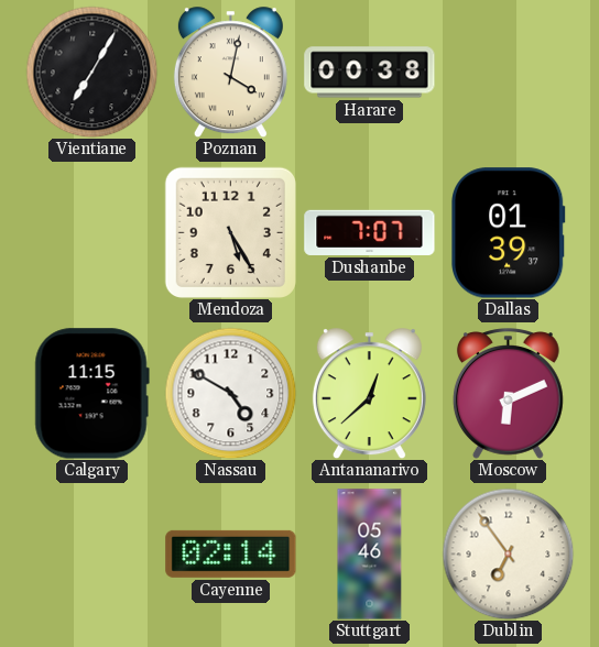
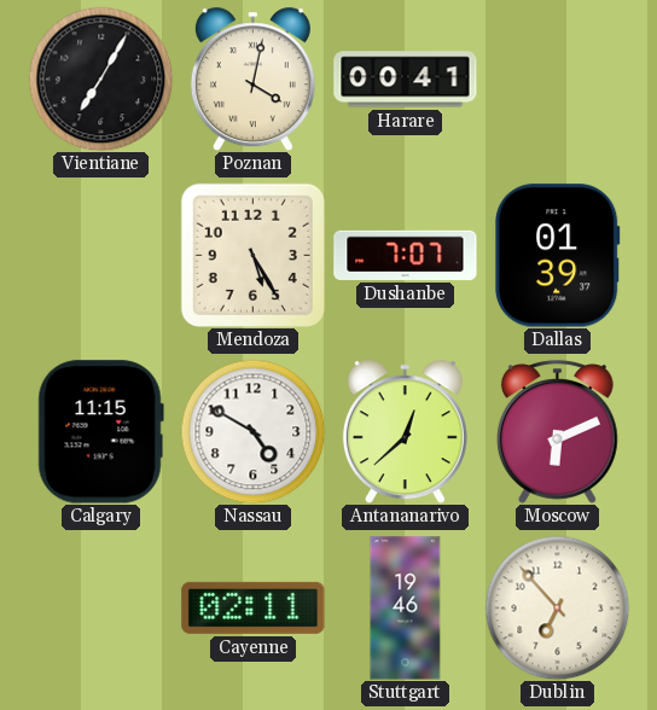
Harare: 00:38 -> 00:41
Cayenne: 02:14 -> 02:11
Stuttgart: 05:46 -> 19:46
Dublin: 6:54 -> 6:53
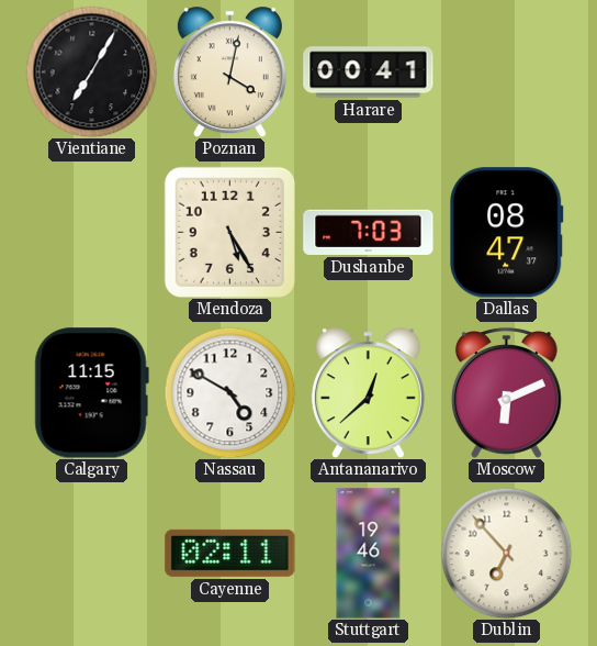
Dushanbe: 7:07 -> 7:03
Dallas: 01:39 -> 08:47
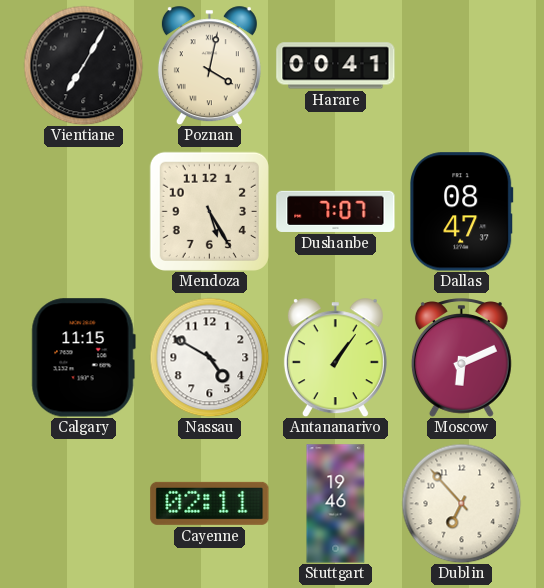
Dushanbe: 7:03 -> 7:07
Antananarivo: 12:38 -> 1:06
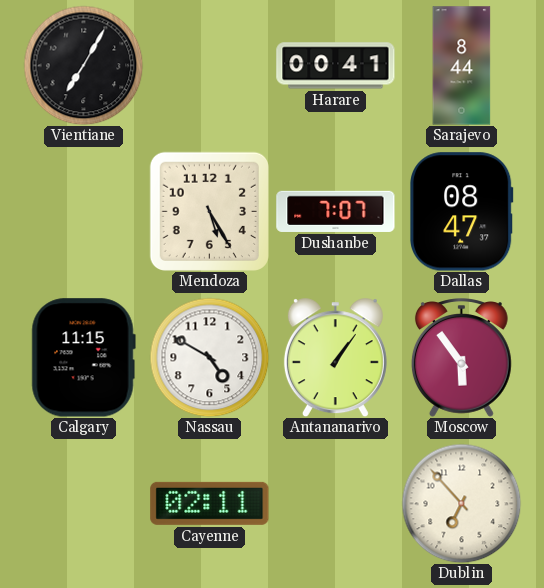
Poznan: 4:02 -> none
Sarajevo: none -> 8:44
Moscow: 6:11 -> 5:54
Stuttgart: 19:46 -> none
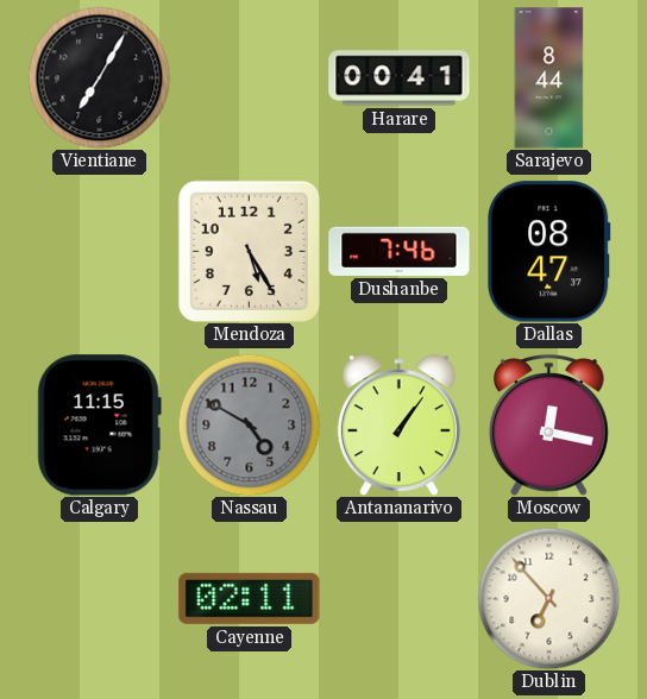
Dushanbe: 7:07 -> 7:46
Nassau dial: white -> grey
Moscow: 5:54 -> 12:17
